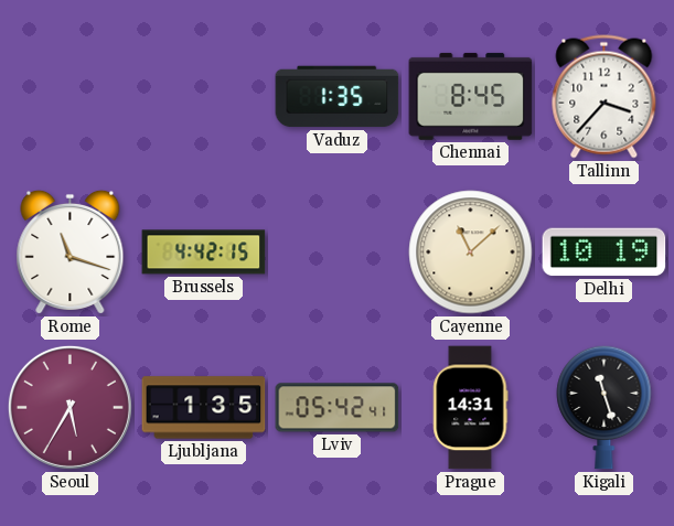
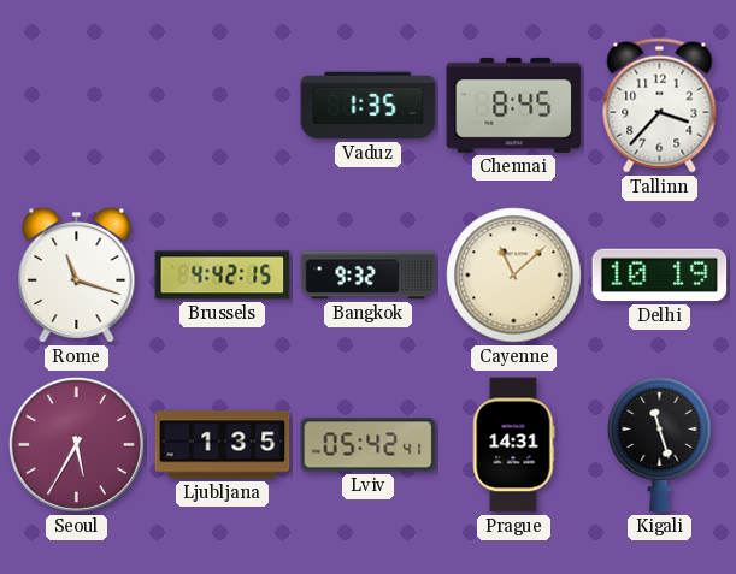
Bangkok: none -> 9:32
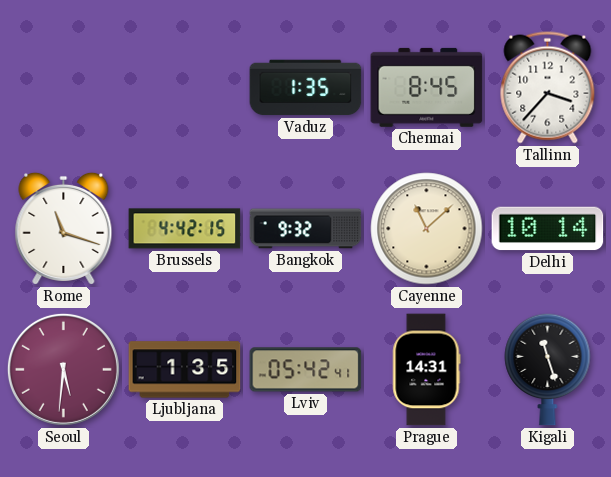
Delhi: 10:19 -> 10:14
Seoul: 5:35 -> 5:31
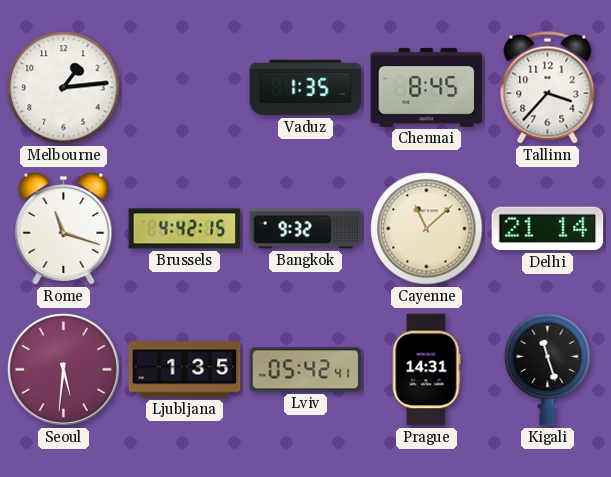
Melbourne: none -> 1:14
Delhi: 10:14 -> 21:14
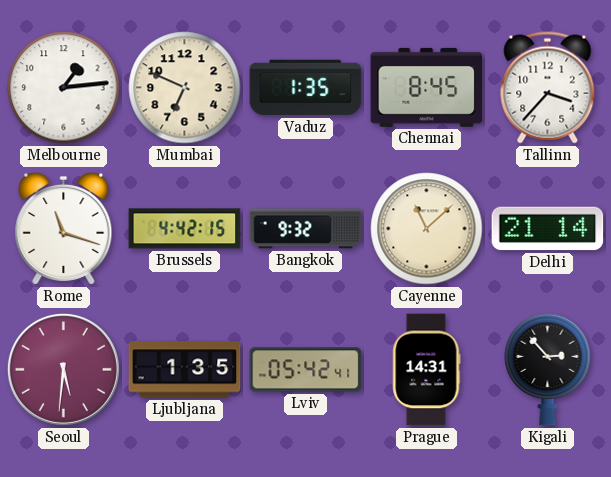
Mumbai: none -> 6:49
Kigali: 11:27 -> 2:53
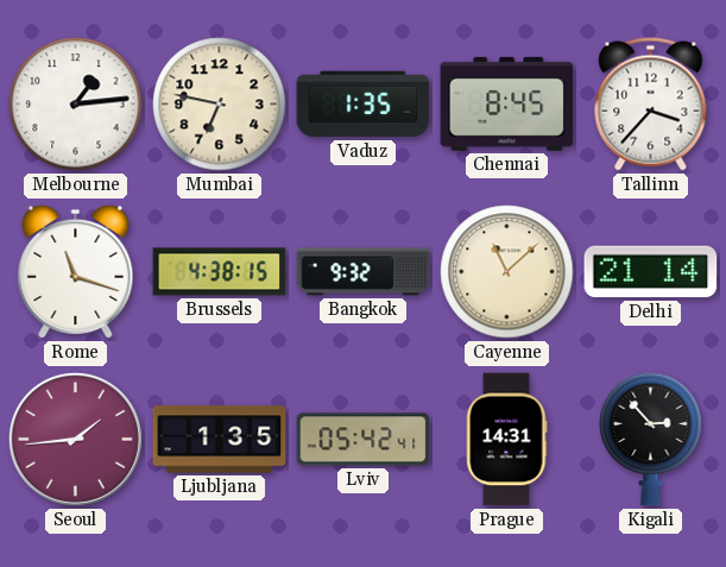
Mumbai: 6:49 -> 6:47
Brussels: 4:42 -> 4:38
Seoul: 5:31 -> 1:44
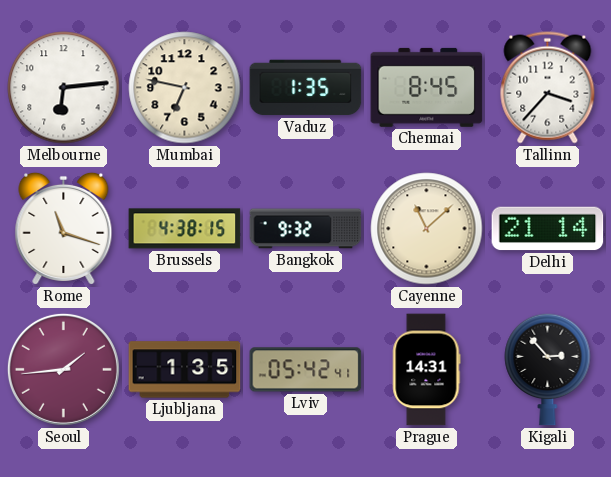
Melbourne: 1:14 -> 6:14
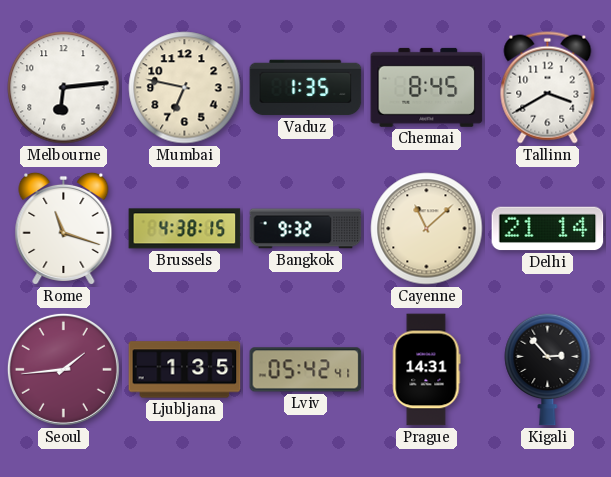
Tallinn: 3:37 -> 3:40
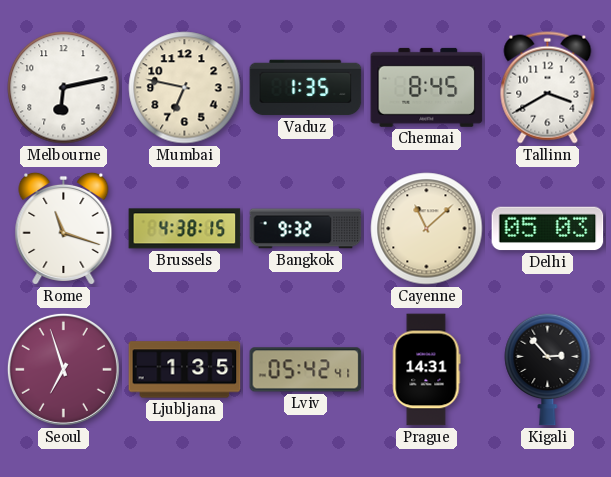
Melbourne: 6:14 -> 6:13
Delhi: 21:14 -> 05:03
Seoul: 1:44 -> 6:57
